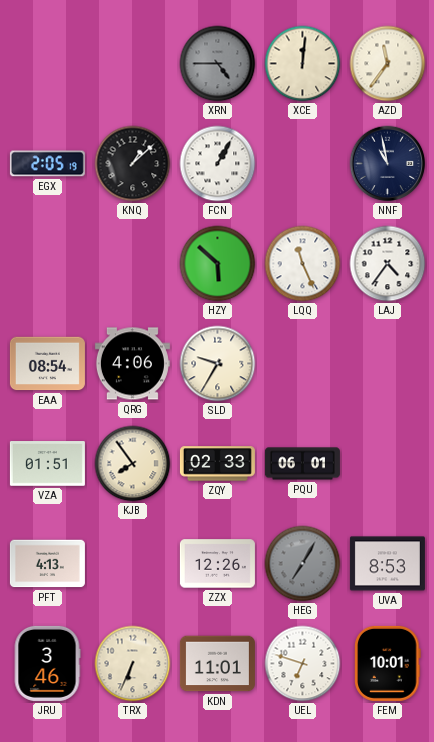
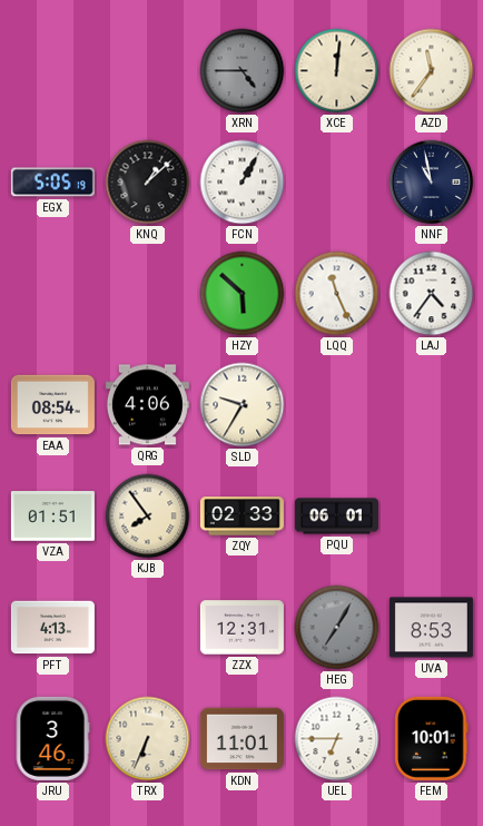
EGX: 2:05 -> 5:05
ZZX: 12:26 -> 12:31
UEL: 6:48 -> 6:45
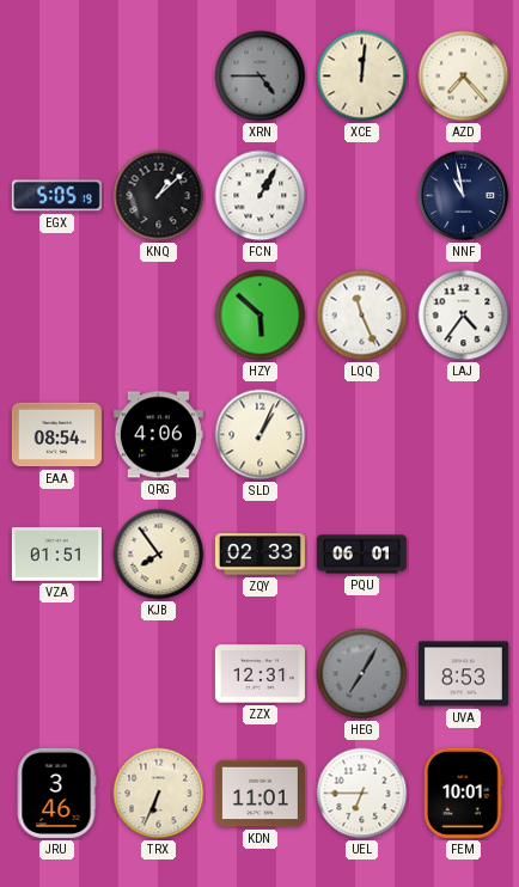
AZD: 11:36 -> 7:23
SLD: 9:35 -> 1:04
PFT: 4:13 -> none
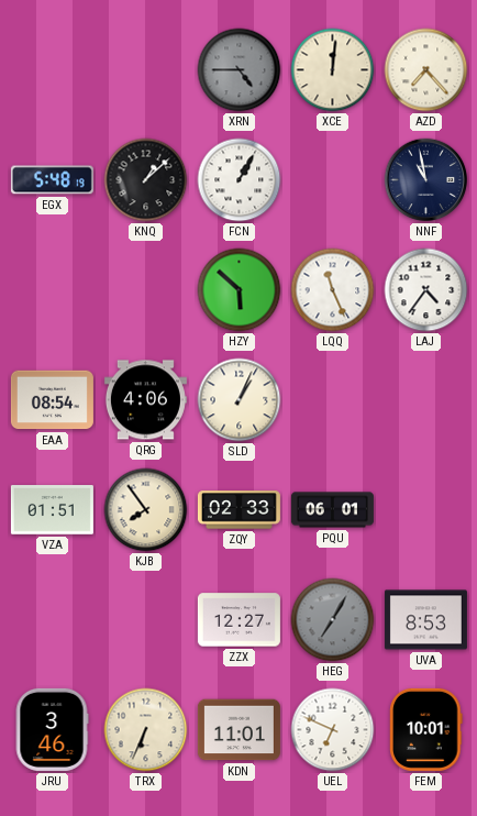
EGX: 5:05 -> 5:48
ZZX: 12:31 -> 12:27
UEL: 6:45 -> 6:49
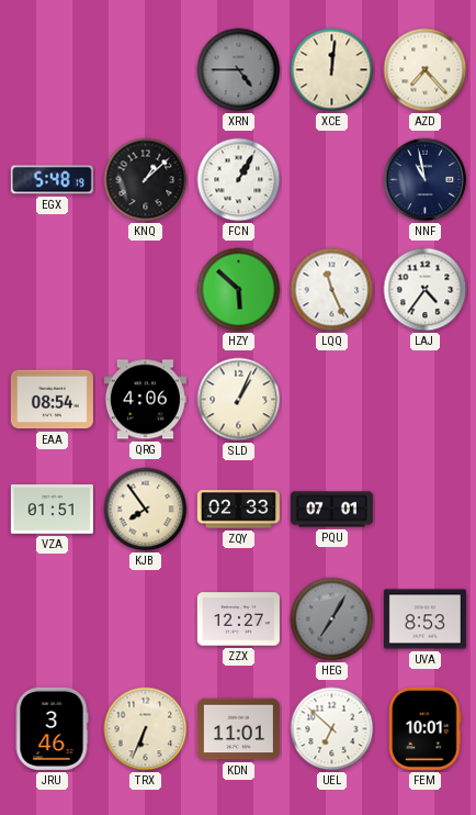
PQU: 06:01 -> 07:01
UEL: 6:49 -> 6:52
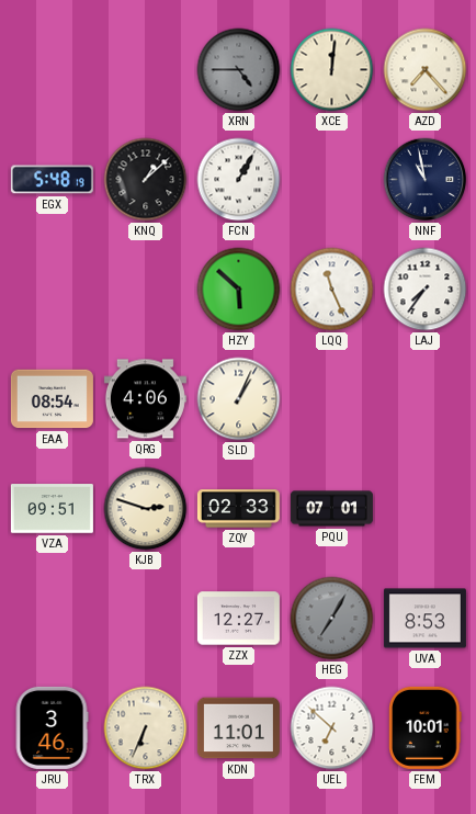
LAJ: 4:36 -> 7:36
VZA: 01:51 -> 09:51
KJB: 7:54 -> 2:48
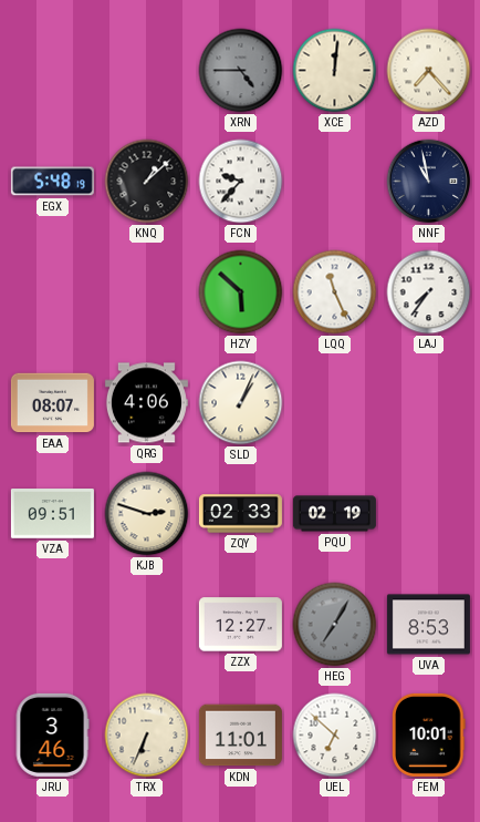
FCN: 1:05 -> 9:37
EAA: 08:54 -> 08:07
PQU: 07:01 -> 02:19
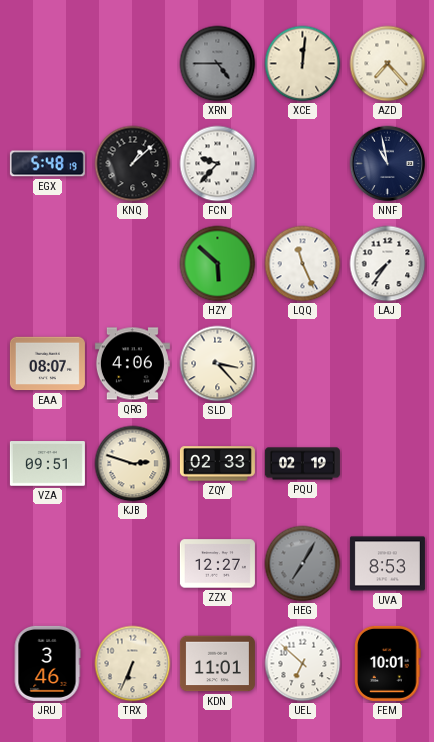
SLD: 1:04 -> 3:23
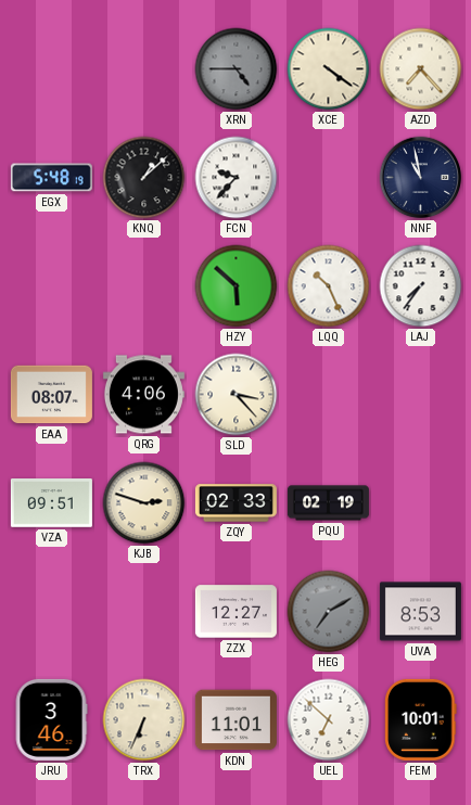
XCE: 12:01 -> 4:21
LQQ: 11:26 -> 10:26
HEG: 7:05 -> 7:10
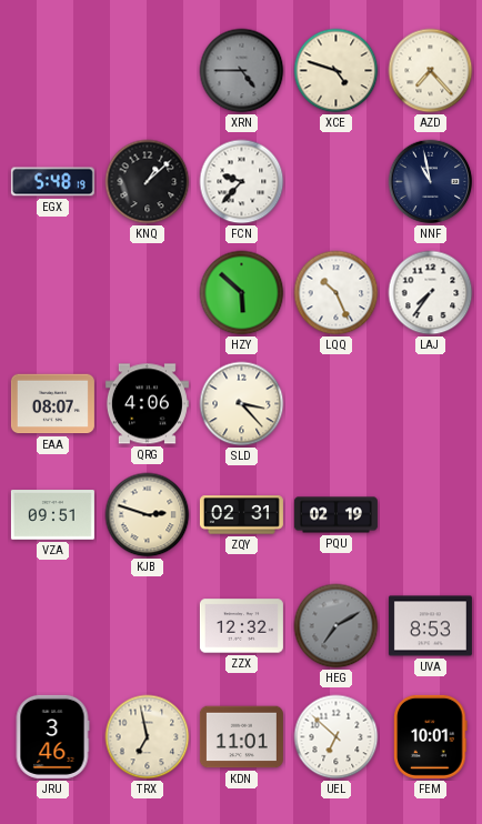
XCE: 4:21 -> 4:48
ZQY: 02:33 -> 02:31
ZZX: 12:27 -> 12:32
TRX: 6:34 -> 6:58
